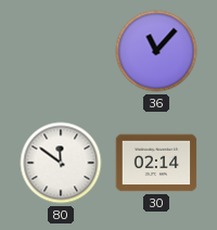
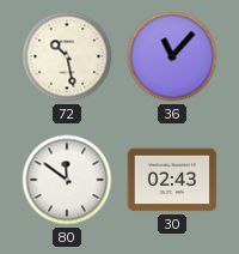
72: none -> 10:28
30: 02:14 -> 02:43
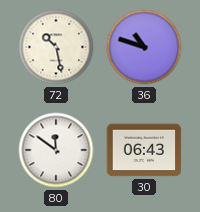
36: 11:07 -> 10:48
30: 02:43 -> 06:43
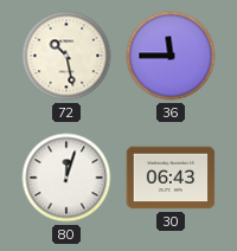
36: 10:48 -> 11:45
80: 11:51 -> 12:03
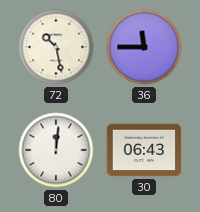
80: 12:03 -> 12:01
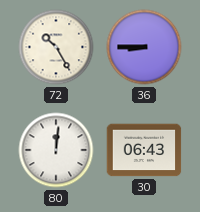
72: 10:28 -> 10:25
36: 11:45 -> 8:45
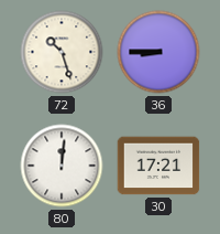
72: 10:25 -> 10:27
30: 06:43 -> 17:21
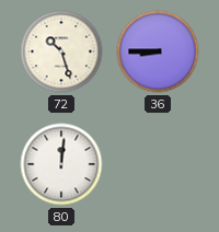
30: 17:21 -> none
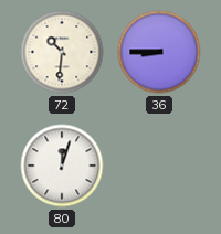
72: 10:27 -> 10:31
80: 12:01 -> 12:03
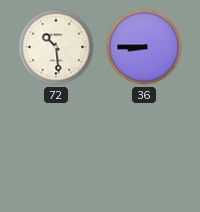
72: 10:31 -> 10:29
80: 12:03 -> none
